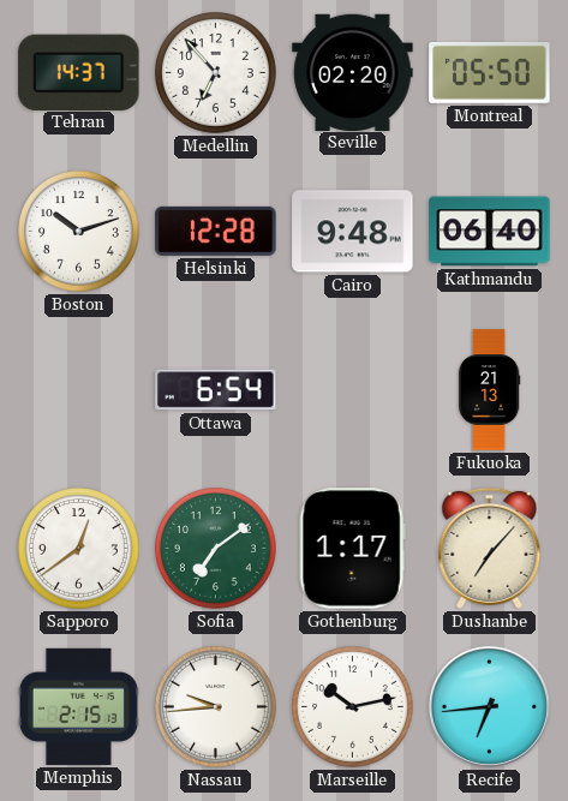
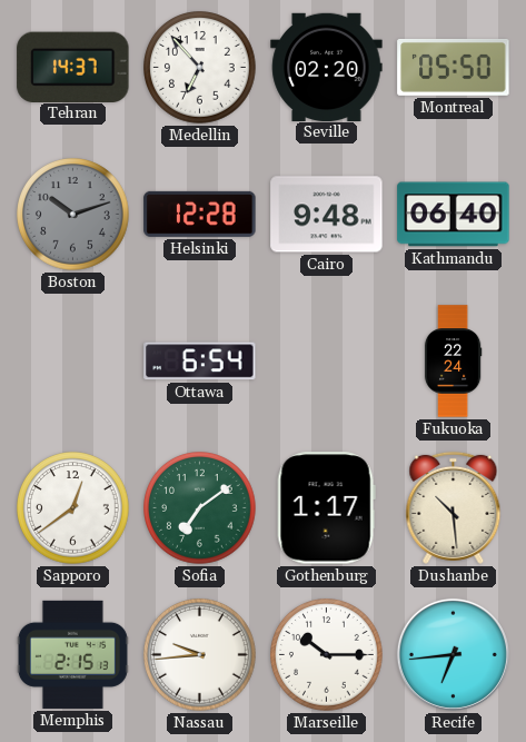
Boston dial: white -> grey
Fukuoka: 21:13 -> 22:24
Dushanbe: 7:07 -> 10:29
Marseille: 10:13 -> 10:15
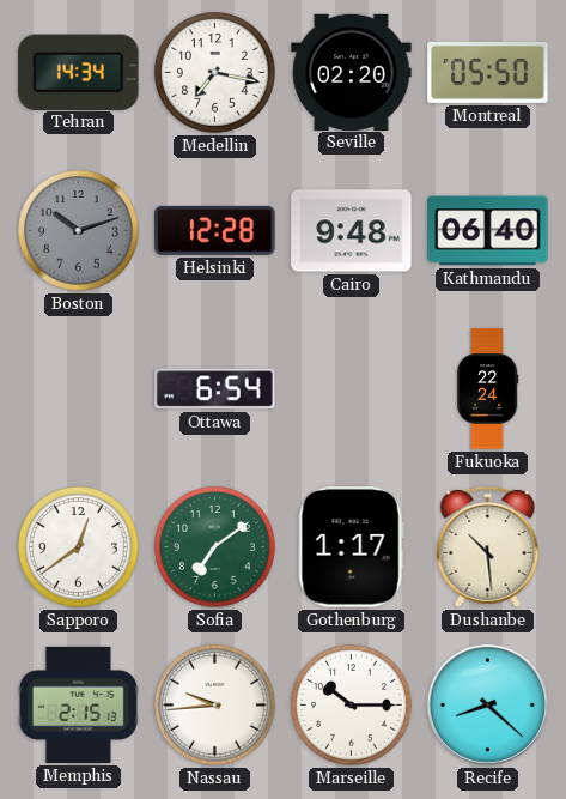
Tehran: 14:37 -> 14:34
Medellin: 6:53 -> 7:17
Recife: 6:44 -> 8:22
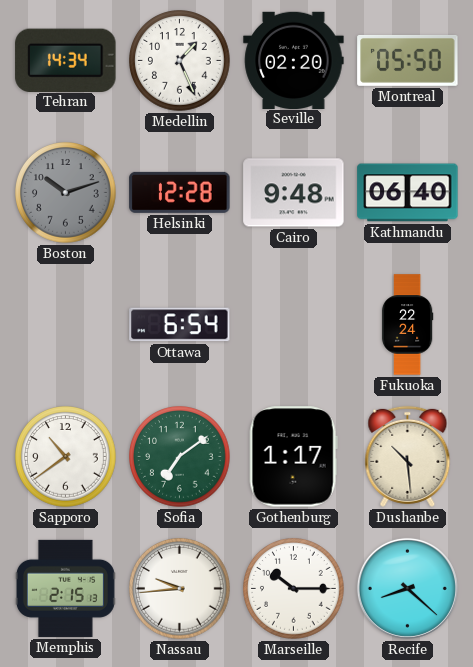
Medellin: 7:17 -> 1:26
Sapporo: 12:39 -> 10:39
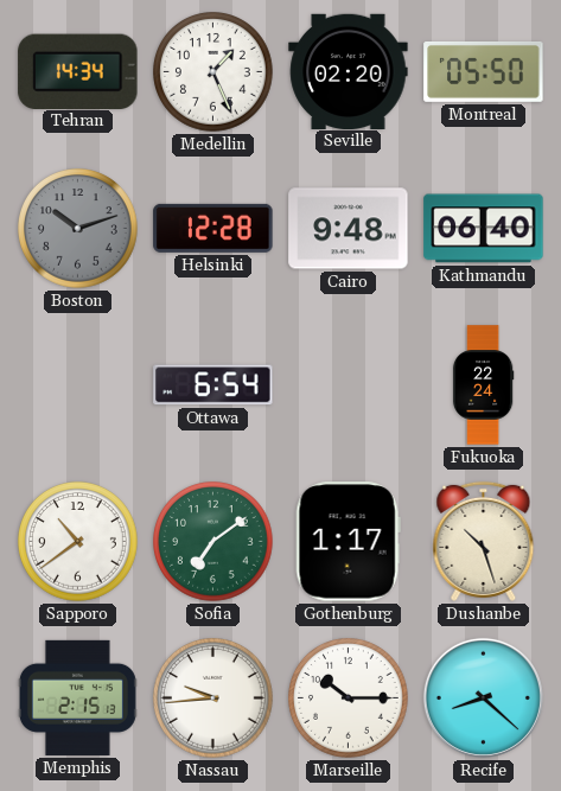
Dushanbe: 10:29 -> 10:27
